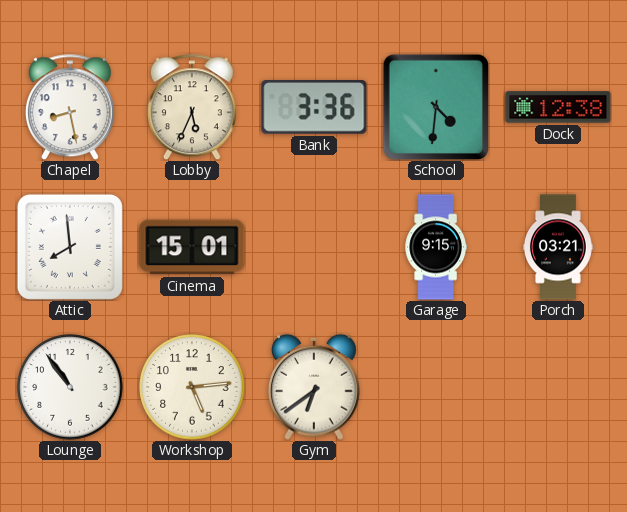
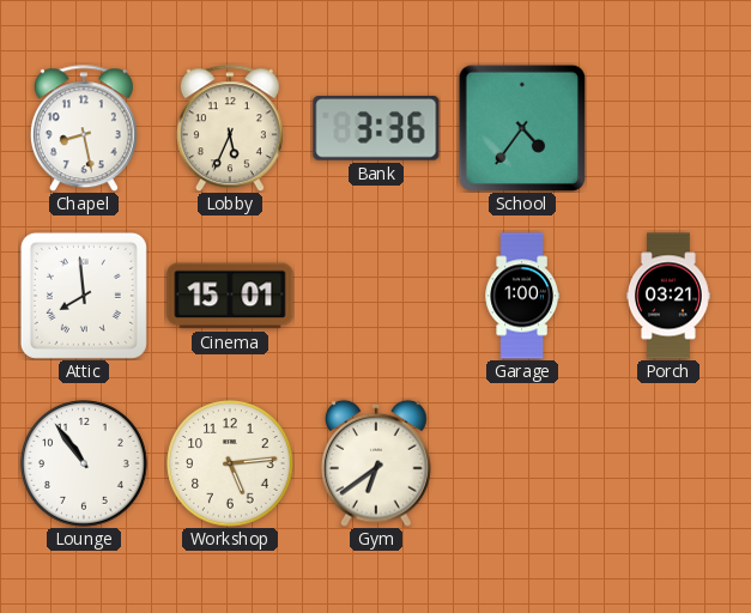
School: 4:31 -> 4:36
Dock: 12:38 -> none
Garage: 9:15 -> 1:00
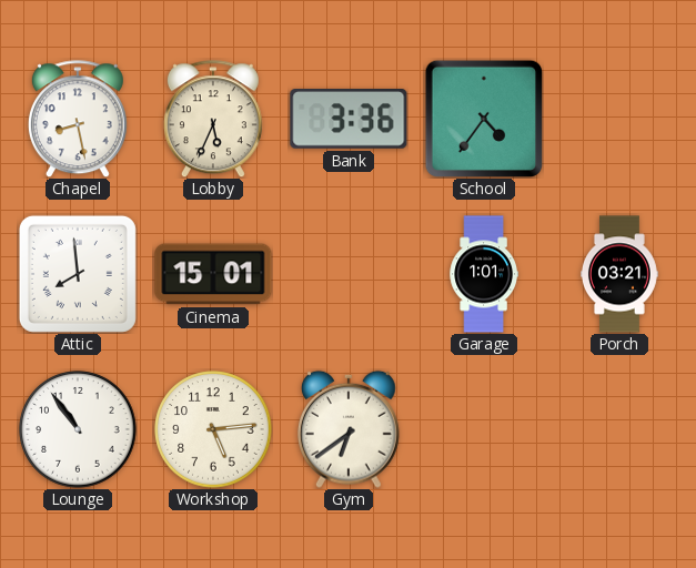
Garage: 1:00 -> 1:01
